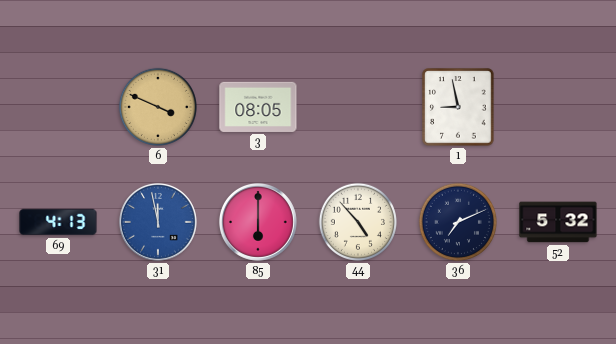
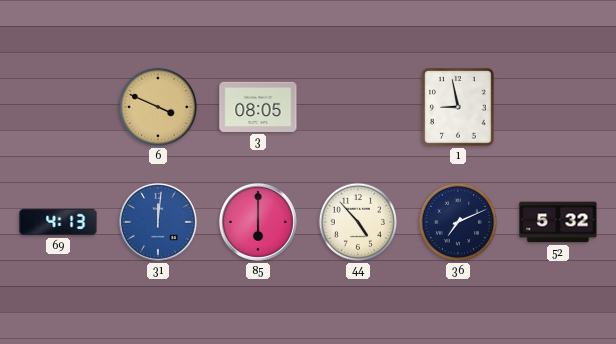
31: 11:58 -> 12:01
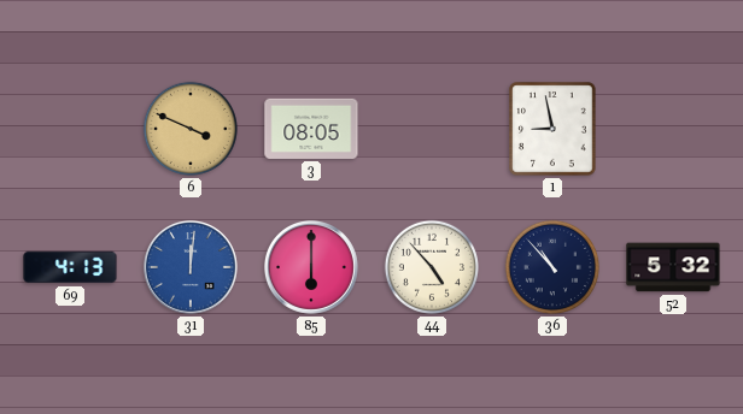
36: 7:11 -> 10:53
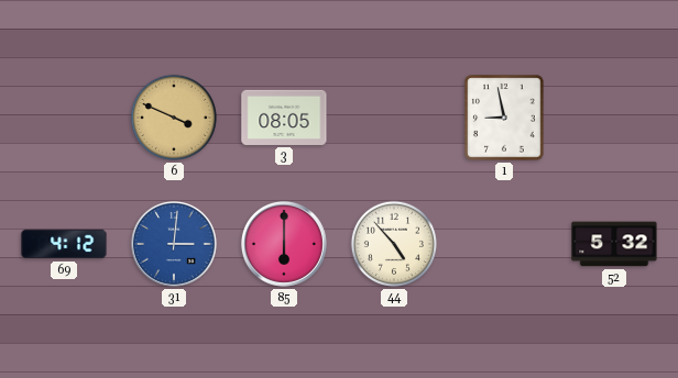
69: 4:13 -> 4:12
31: 12:01 -> 3:01
36: 10:53 -> none
